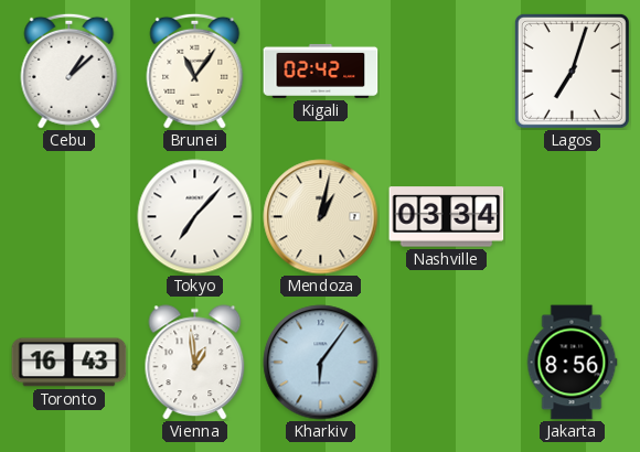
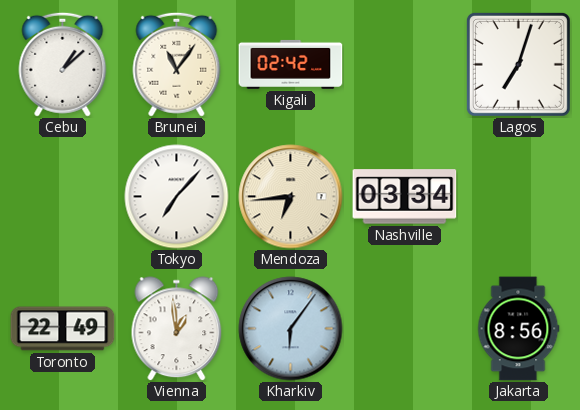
Mendoza: 1:02 -> 6:44
Toronto: 16:43 -> 22:49
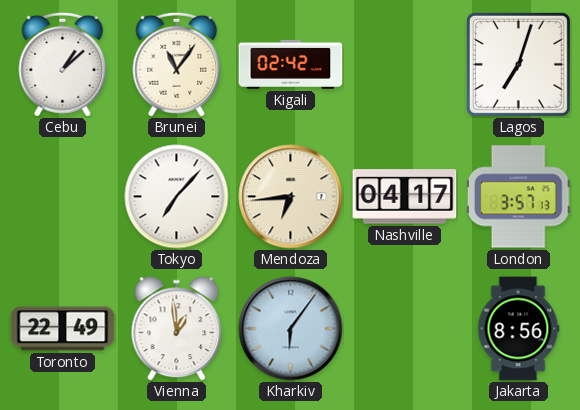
Nashville: 03:34 -> 04:17
London: none -> 3:57
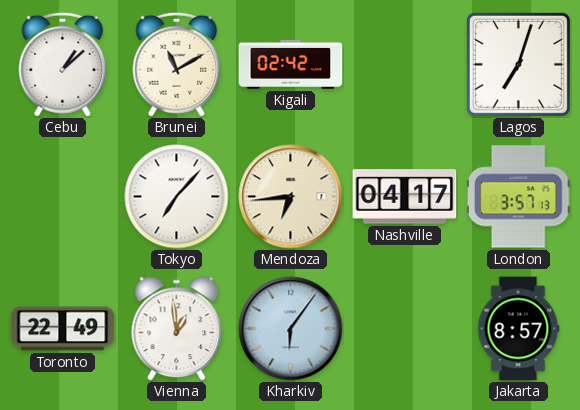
Brunei: 11:06 -> 11:10
Jakarta: 8:56 -> 8:57
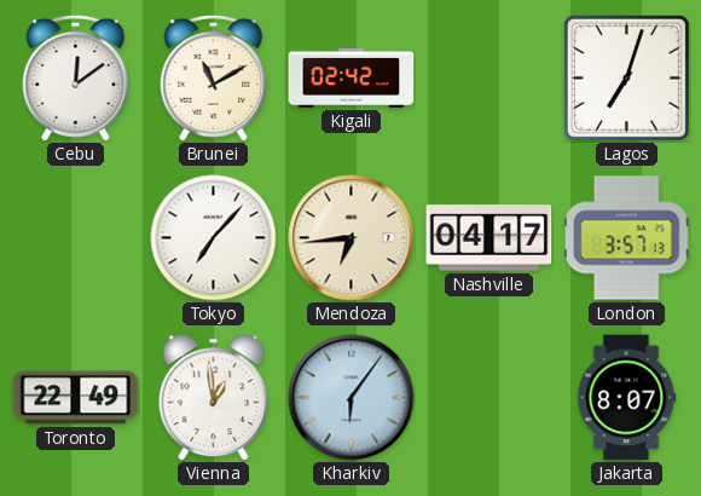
Cebu: 1:08 -> 12:09
Jakarta: 8:57 -> 8:07
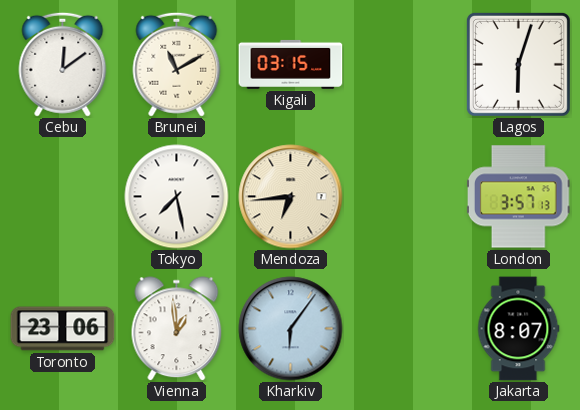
Kigali: 02:42 -> 03:15
Lagos: 7:03 -> 6:03
Tokyo: 7:07 -> 7:28
Nashville: 04:17 -> none
Toronto: 22:49 -> 23:06
